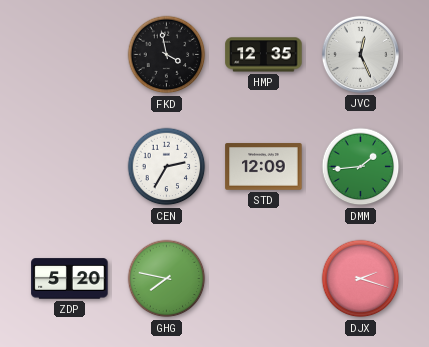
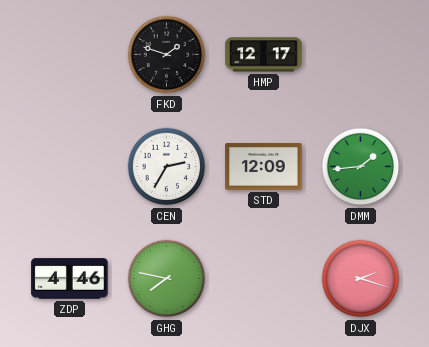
FKD: 3:58 -> 1:48
HMP: 12:35 -> 12:17
JVC: 12:26 -> none
ZDP: 5:20 -> 4:46
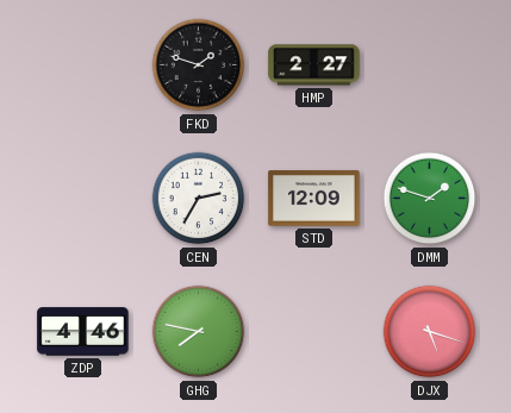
HMP: 12:17 -> 2:27
DMM: 1:44 -> 1:48
DJX: 2:18 -> 5:18
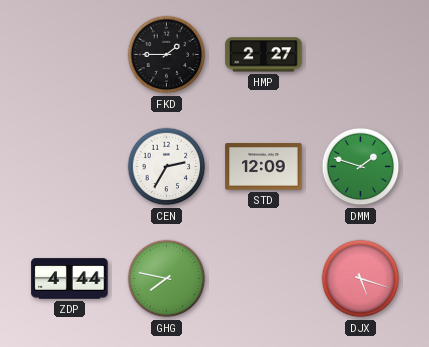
FKD: 1:48 -> 1:45
ZDP: 4:46 -> 4:44
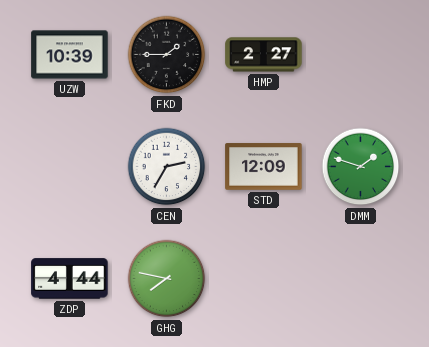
UZW: none -> 10:39
DJX: 5:18 -> none
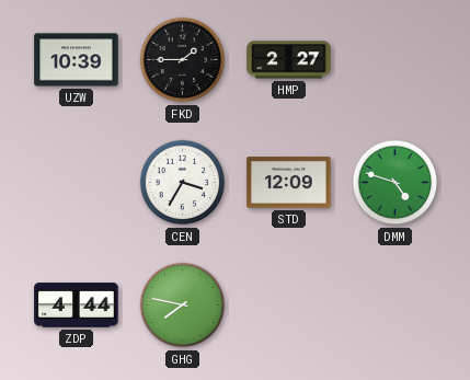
CEN: 2:35 -> 3:35
DMM: 1:48 -> 4:48
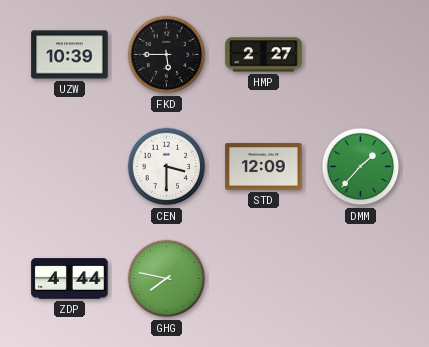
FKD: 1:45 -> 5:45
CEN: 3:35 -> 3:30
DMM: 4:48 -> 1:37
